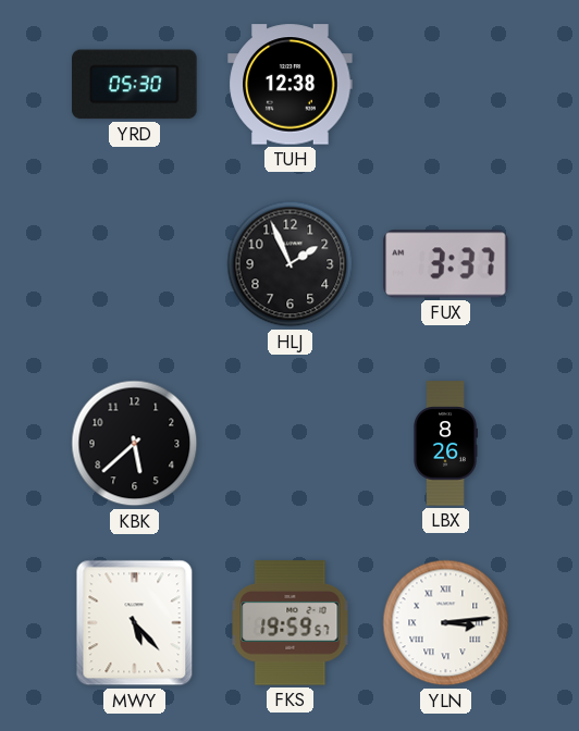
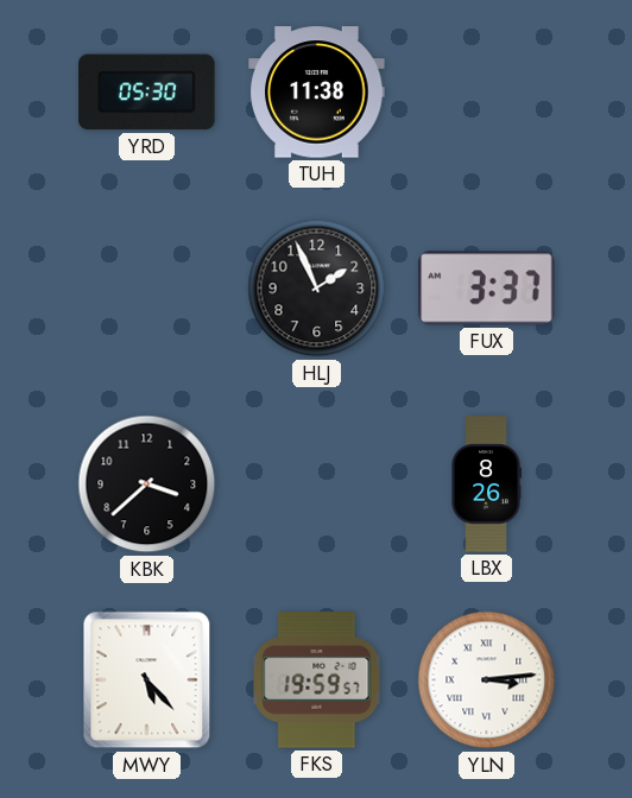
TUH: 12:38 -> 11:38
KBK: 5:38 -> 3:38
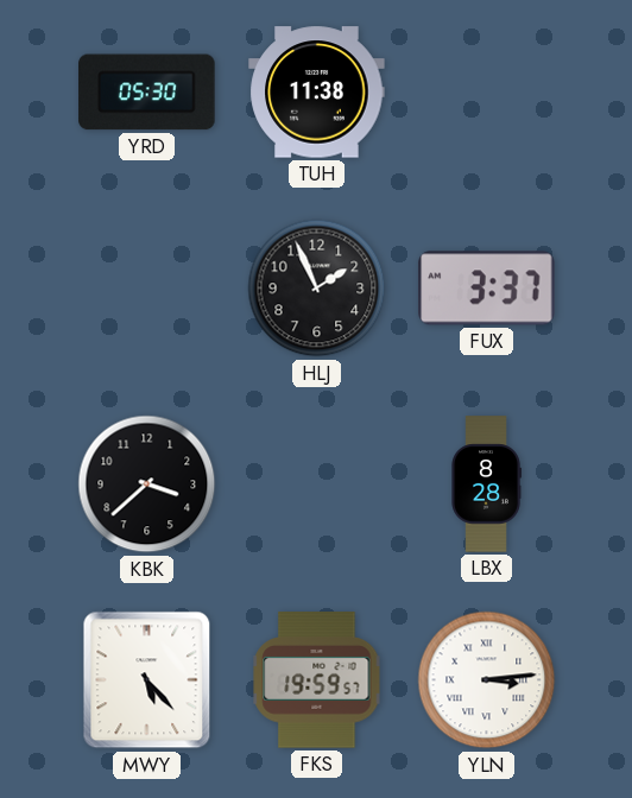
LBX: 8:26 -> 8:28
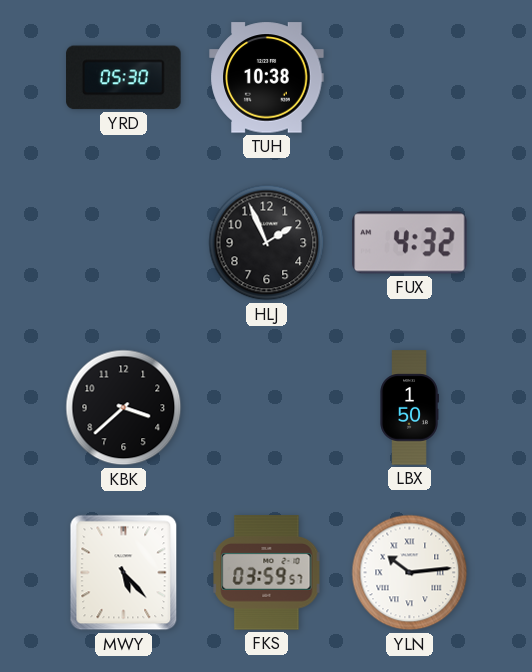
TUH: 11:38 -> 10:38
FUX: 3:37 -> 4:32
LBX: 8:28 -> 1:50
FKS: 19:59 -> 03:59
YLN: 3:14 -> 10:14
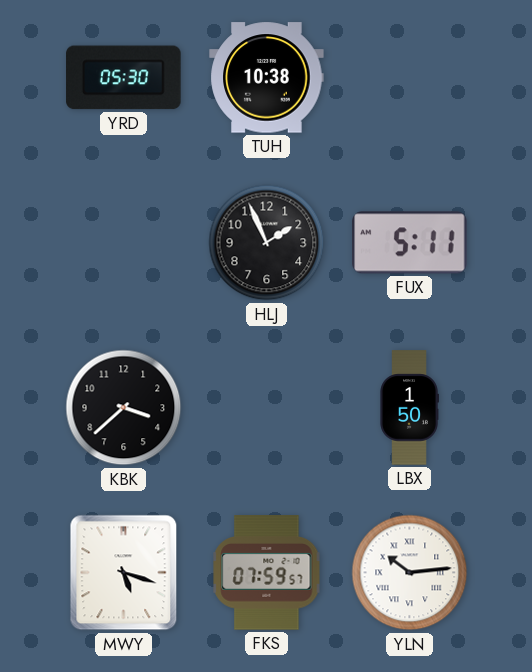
FUX: 4:32 -> 5:11
MWY: 5:23 -> 5:18
FKS: 03:59 -> 07:59
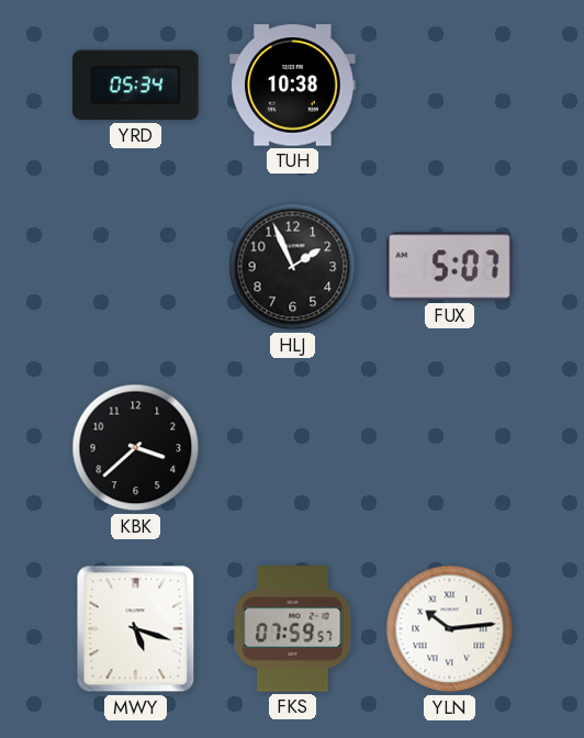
YRD: 05:30 -> 05:34
FUX: 5:11 -> 5:07
LBX: 1:50 -> none
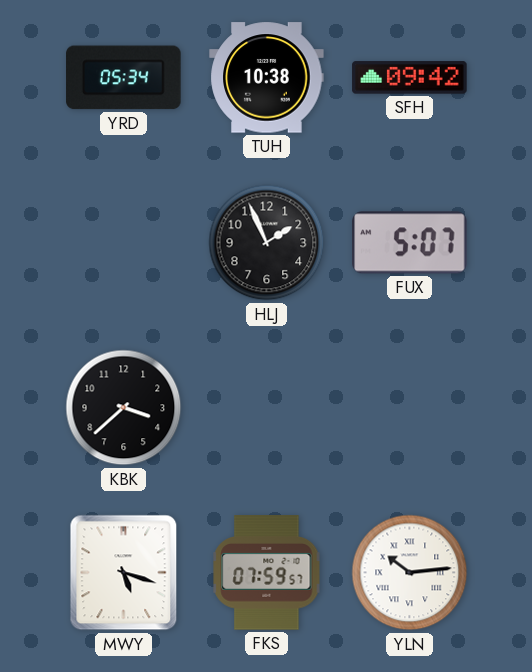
SFH: none -> 09:42
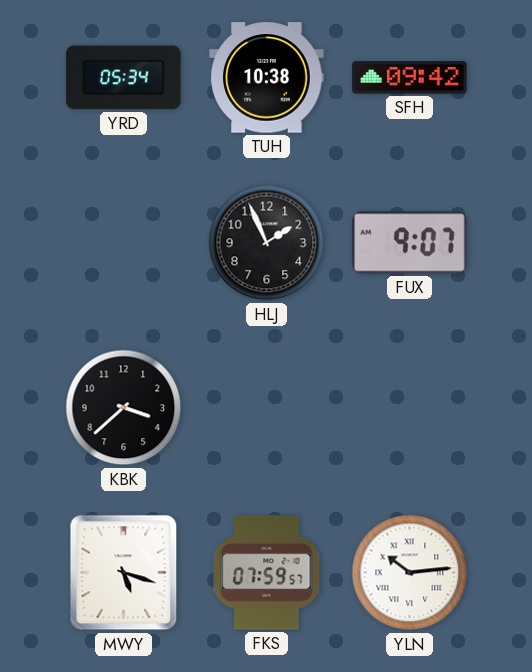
FUX: 5:07 -> 9:07
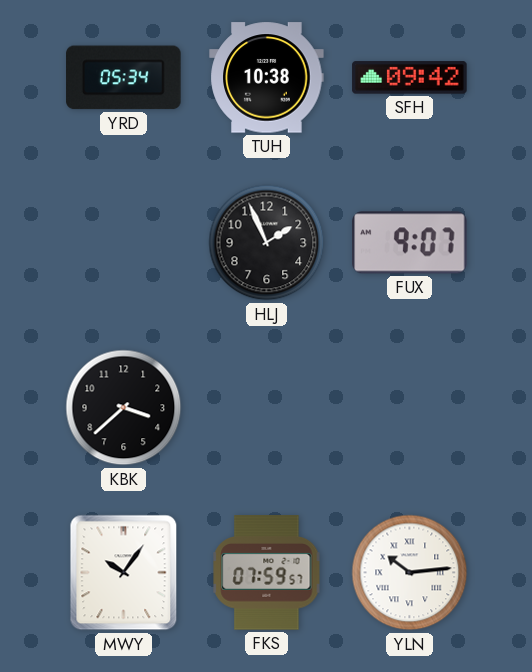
MWY: 5:18 -> 10:06
